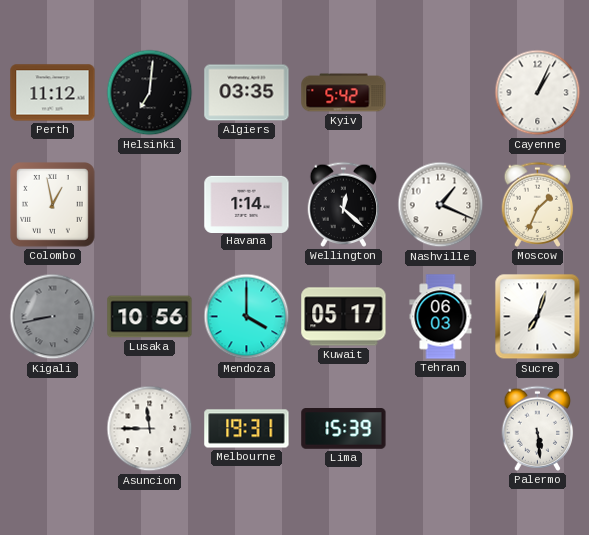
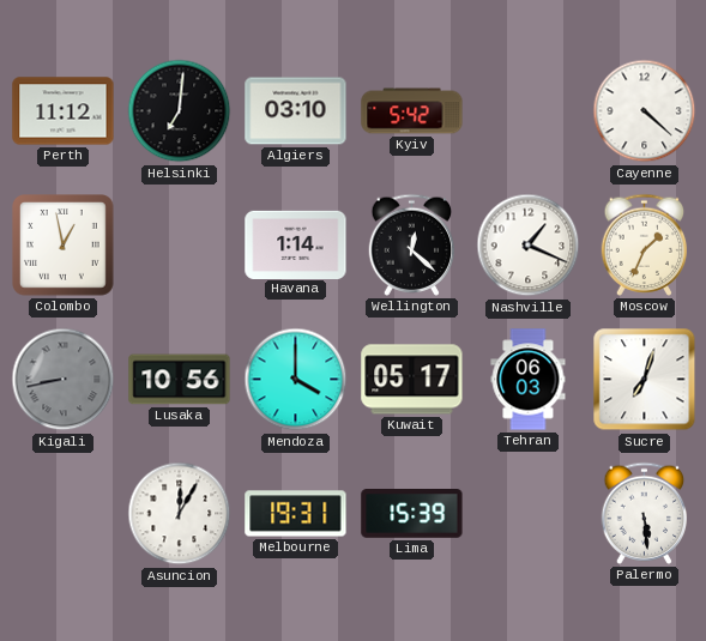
Algiers: 03:35 -> 03:10
Cayenne: 1:04 -> 4:22
Asuncion: 11:45 -> 12:05
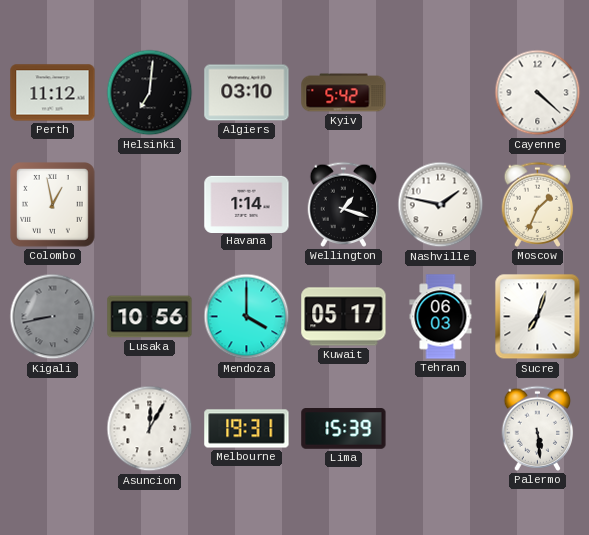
Wellington: 12:22 -> 1:18
Nashville: 1:19 -> 1:47
